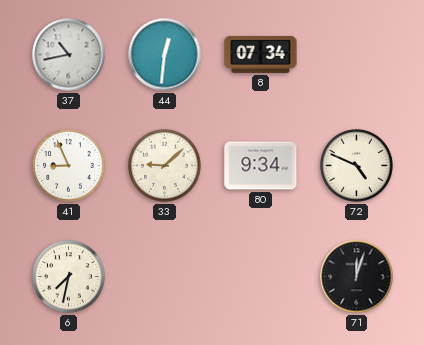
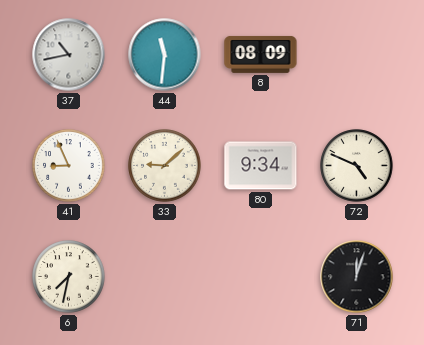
44: 12:31 -> 11:31
8: 07:34 -> 08:09
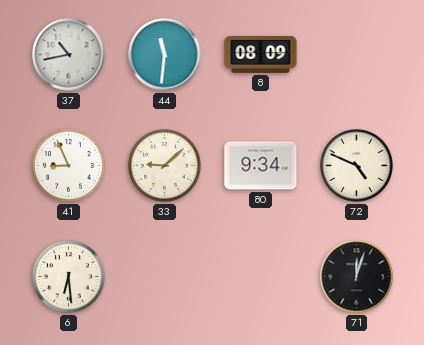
6: 7:32 -> 6:29
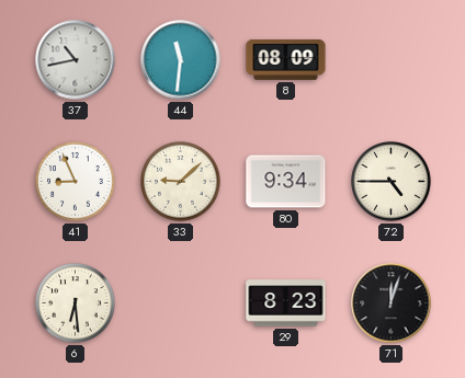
72: 4:49 -> 4:45
29: none -> 8:23
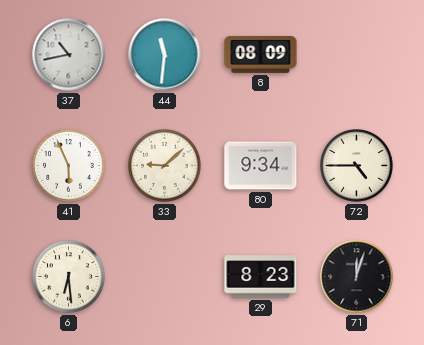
41: 8:56 -> 5:56
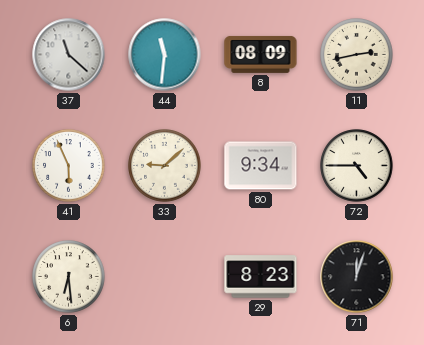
37: 10:43 -> 11:22
11: none -> 2:43
